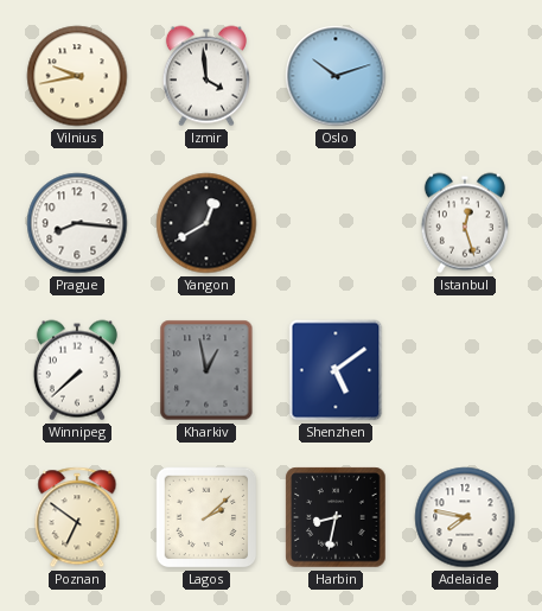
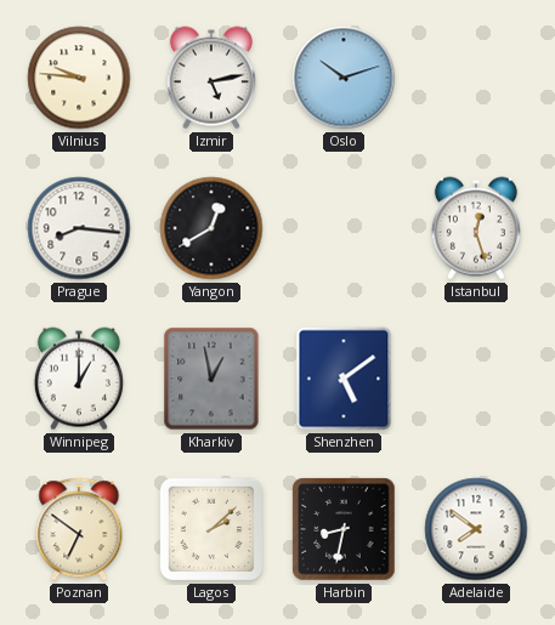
Vilnius: 9:43 -> 9:46
Izmir: 3:59 -> 5:13
Winnipeg: 7:38 -> 1:00
Adelaide: 7:47 -> 7:51
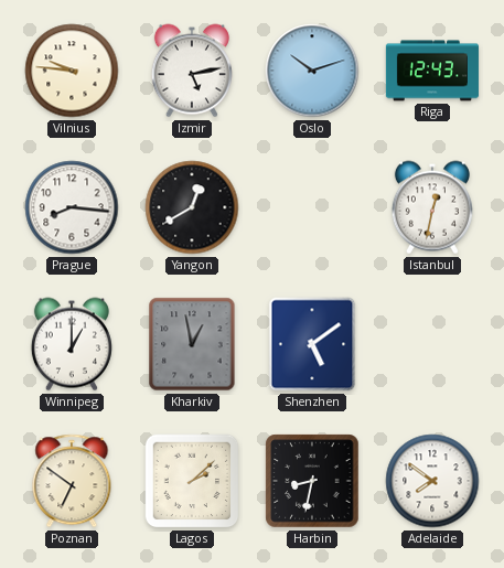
Riga: none -> 12:43
Istanbul: 12:27 -> 12:32
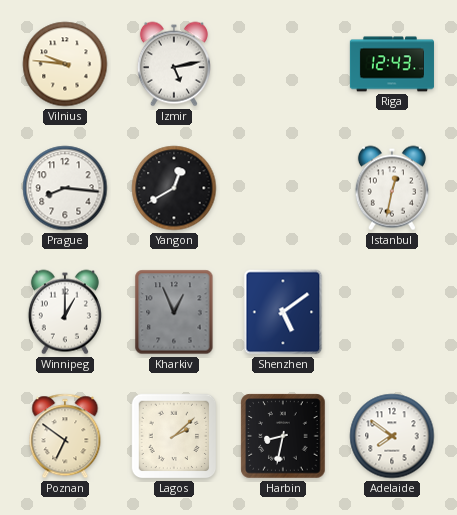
Oslo: 10:12 -> none
Kharkiv: 12:58 -> 12:56
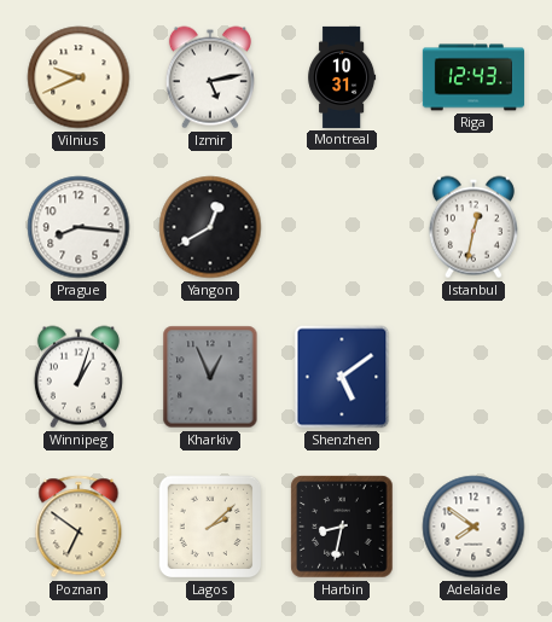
Vilnius: 9:46 -> 9:41
Montreal: none -> 10:31
Winnipeg: 1:00 -> 1:03
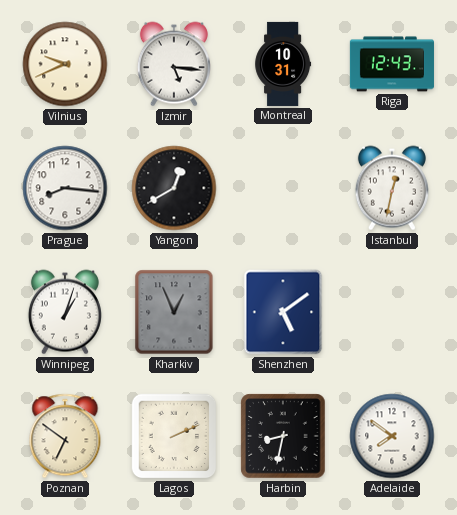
Izmir: 5:13 -> 5:16
Lagos: 2:08 -> 2:11
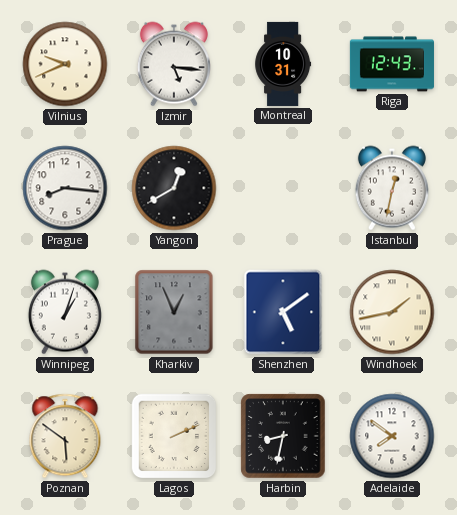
Windhoek: none -> 1:43
Poznan: 6:51 -> 5:51
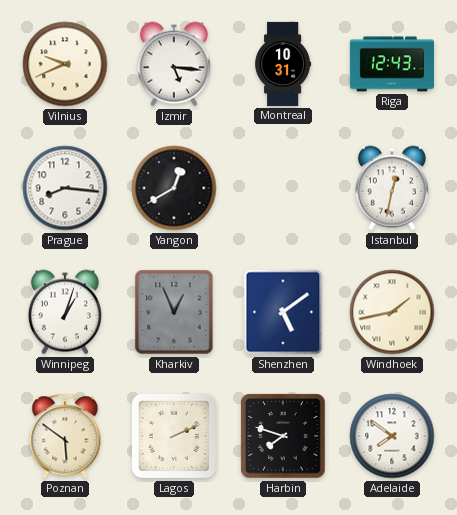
Harbin: 8:32 -> 7:48
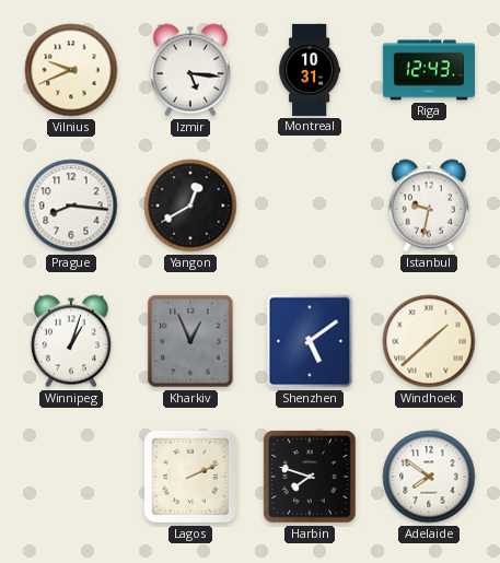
Istanbul: 12:32 -> 9:32
Windhoek: 1:43 -> 1:38
Poznan: 5:51 -> none
